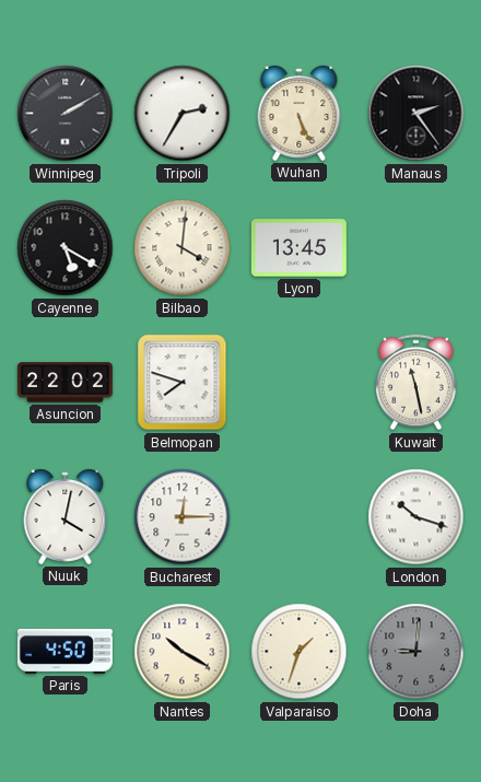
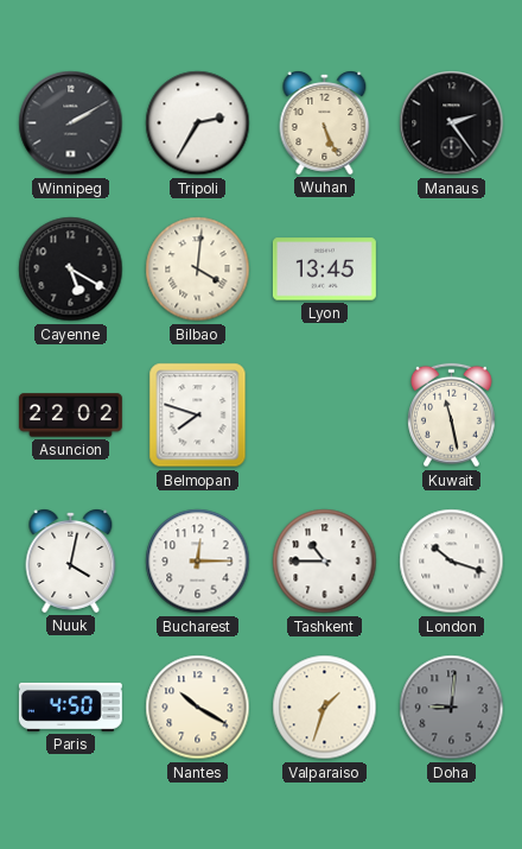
Tashkent: none -> 10:45
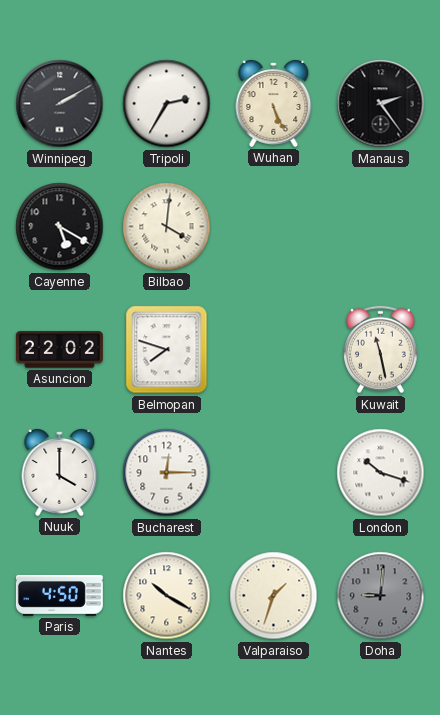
Lyon: 13:45 -> none
Nuuk: 4:02 -> 4:00
Tashkent: 10:45 -> none
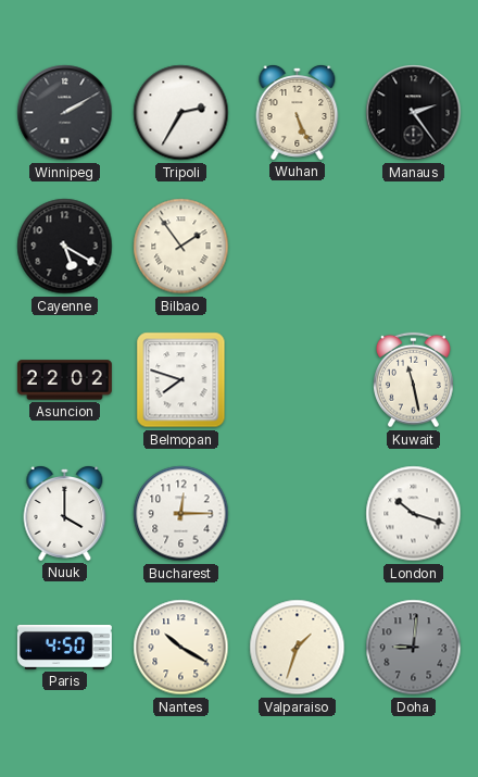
Bilbao: 4:01 -> 1:54
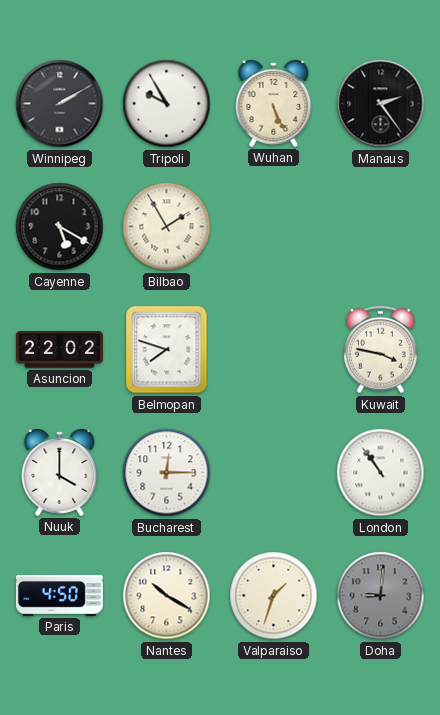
Tripoli: 2:35 -> 9:55
Bilbao: 1:54 -> 1:55
Kuwait: 11:28 -> 3:47
London: 10:18 -> 10:54
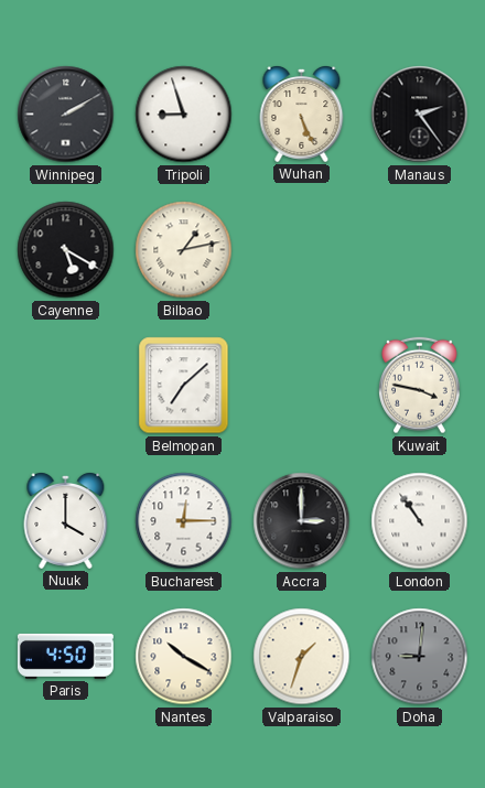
Tripoli: 9:55 -> 8:57
Bilbao: 1:55 -> 1:13
Asuncion: 22:02 -> none
Belmopan: 7:48 -> 7:08
Accra: none -> 3:00
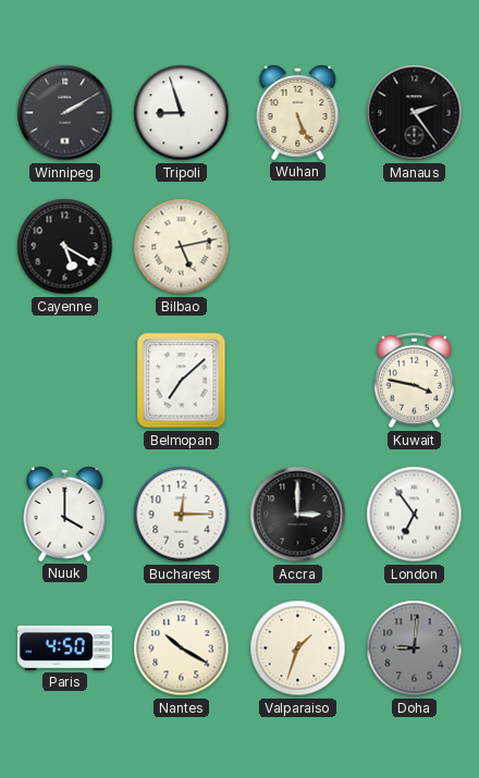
Bilbao: 1:13 -> 5:13
London: 10:54 -> 6:54
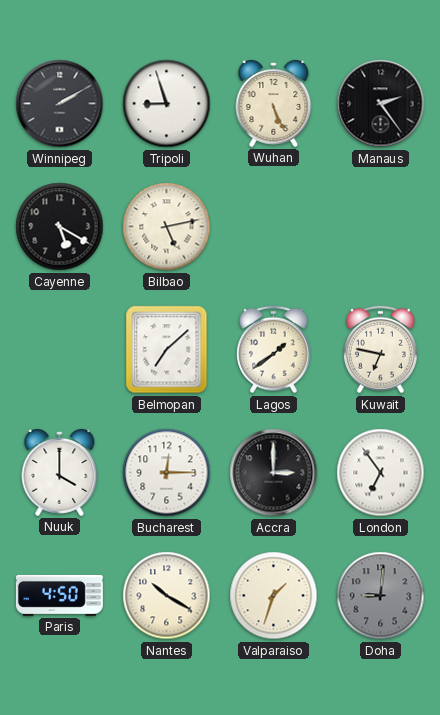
Lagos: none -> 1:39
Kuwait: 3:47 -> 6:47
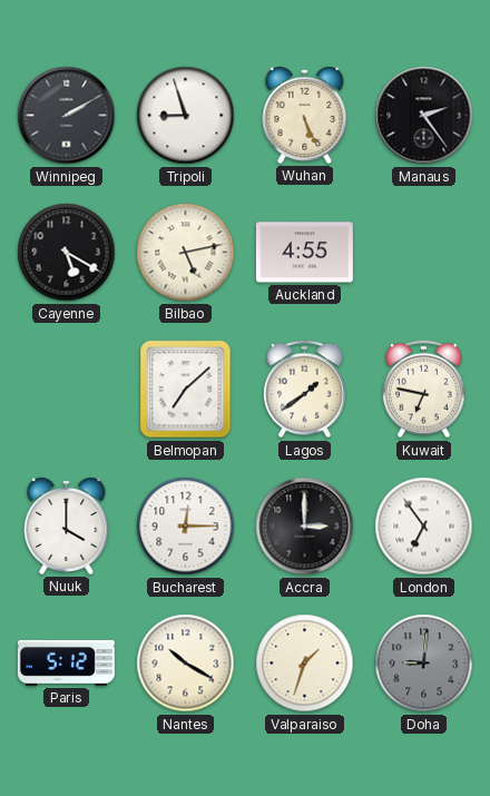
Auckland: none -> 4:55
Paris: 4:50 -> 5:12
